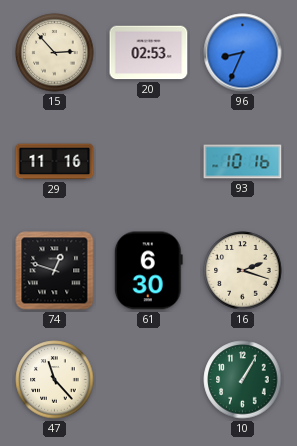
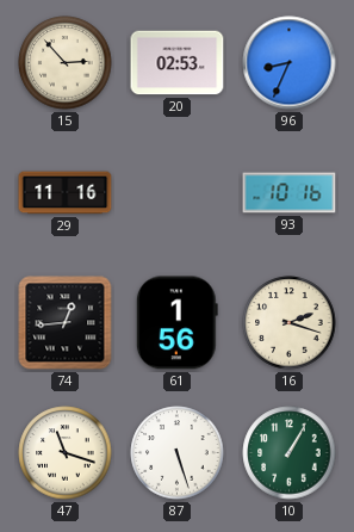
74: 12:48 -> 12:44
61: 6:30 -> 1:56
47: 11:23 -> 11:18
87: none -> 5:27
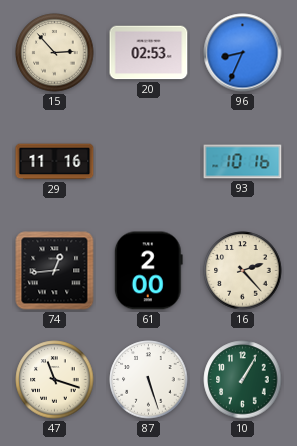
61: 1:56 -> 2:00
16: 2:18 -> 2:23
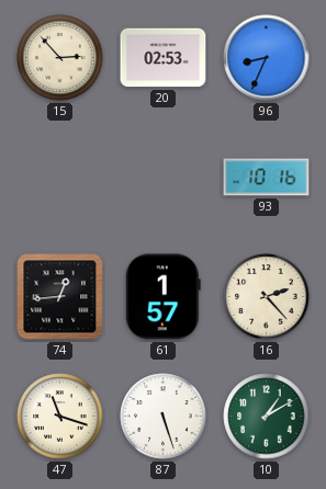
29: 11:16 -> none
61: 2:00 -> 1:57
10: 1:05 -> 1:10
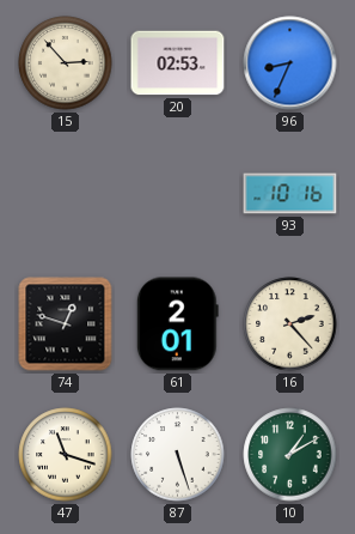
74: 12:44 -> 12:48
61: 1:57 -> 2:01
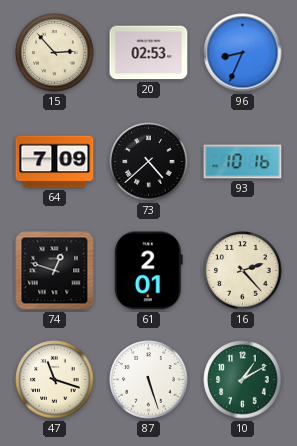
64: none -> 7:09
73: none -> 4:38
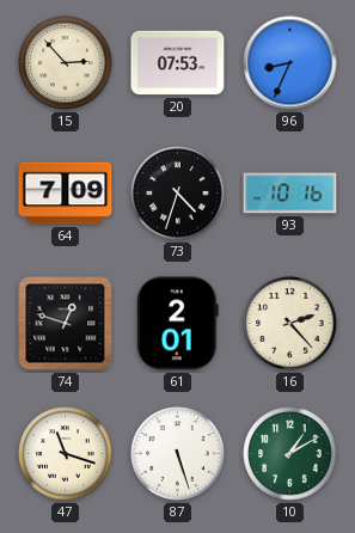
20: 02:53 -> 07:53
73: 4:38 -> 4:33
